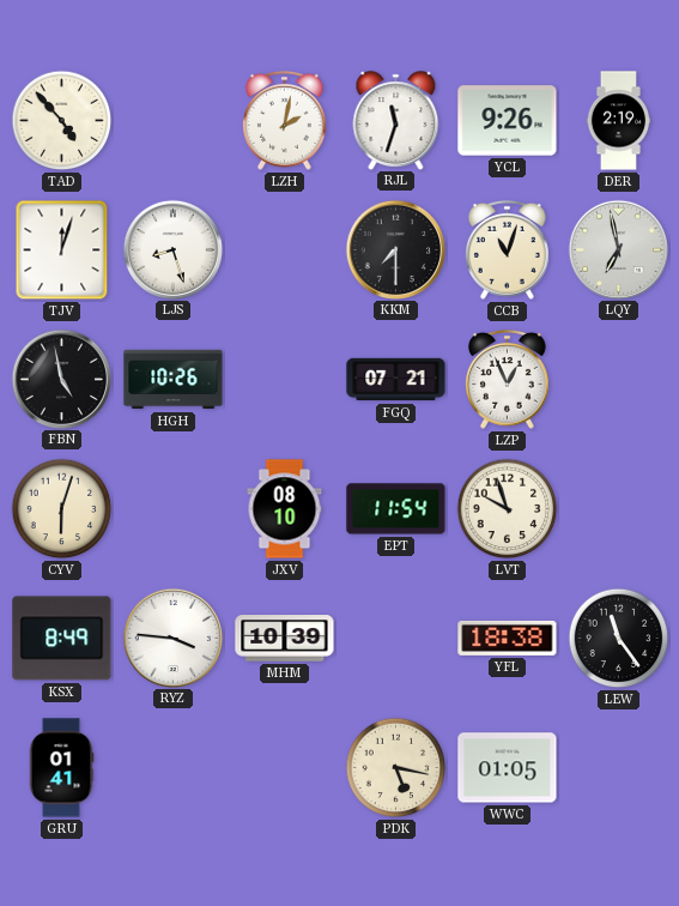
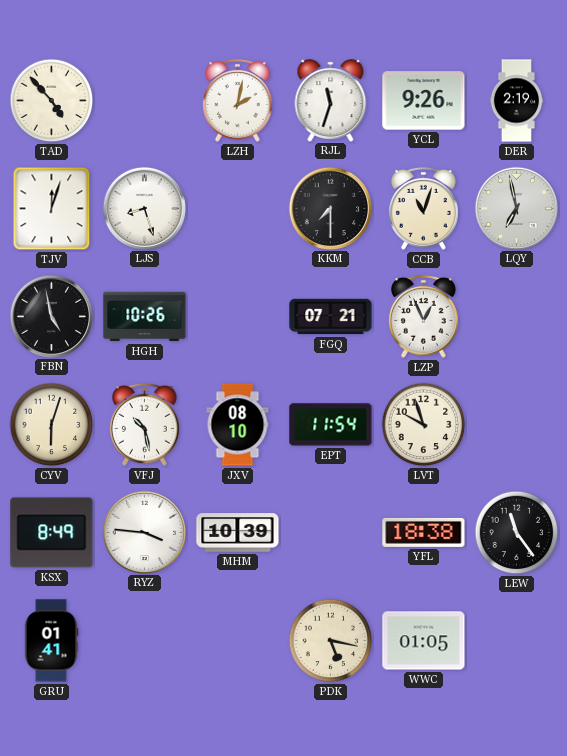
VFJ: none -> 10:28
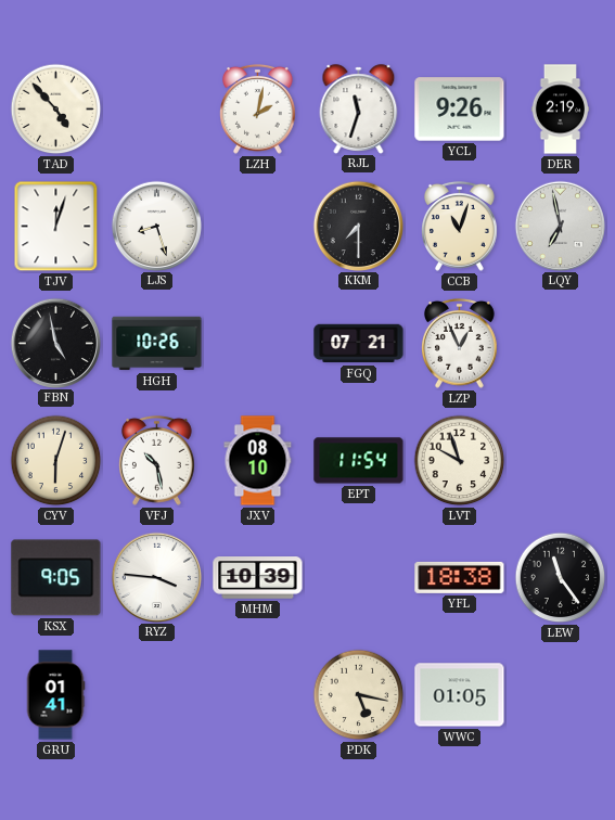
KSX: 8:49 -> 9:05
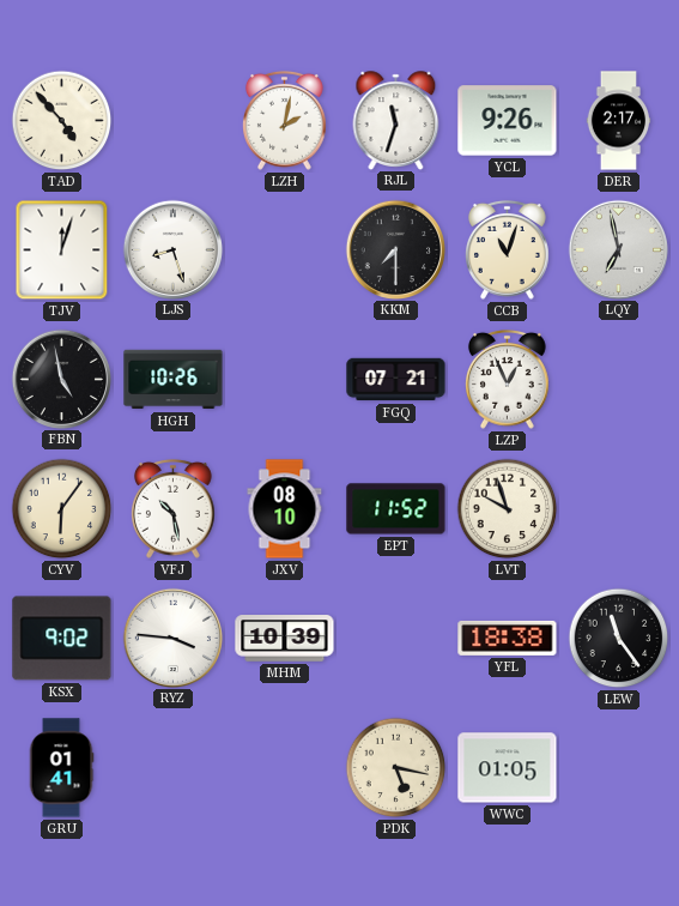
DER: 2:19 -> 2:17
CYV: 6:03 -> 6:06
EPT: 11:54 -> 11:52
KSX: 9:05 -> 9:02
